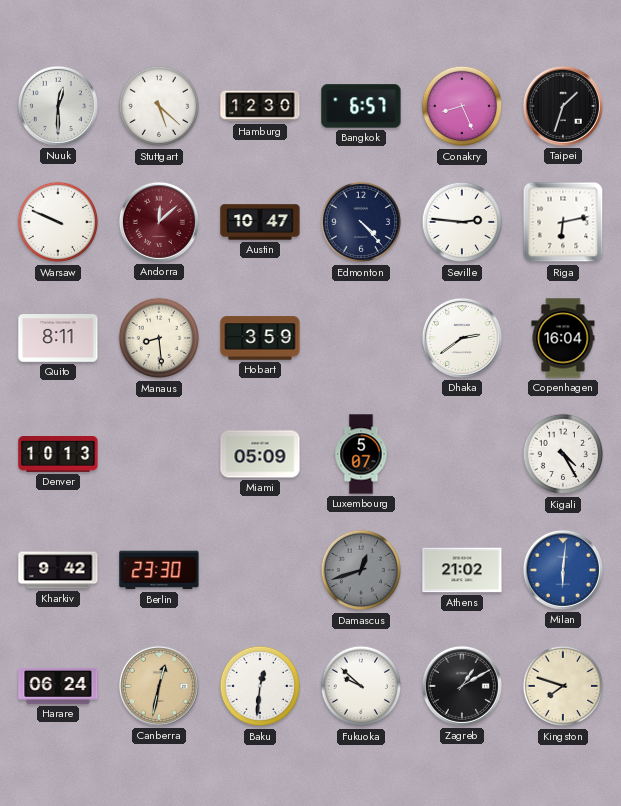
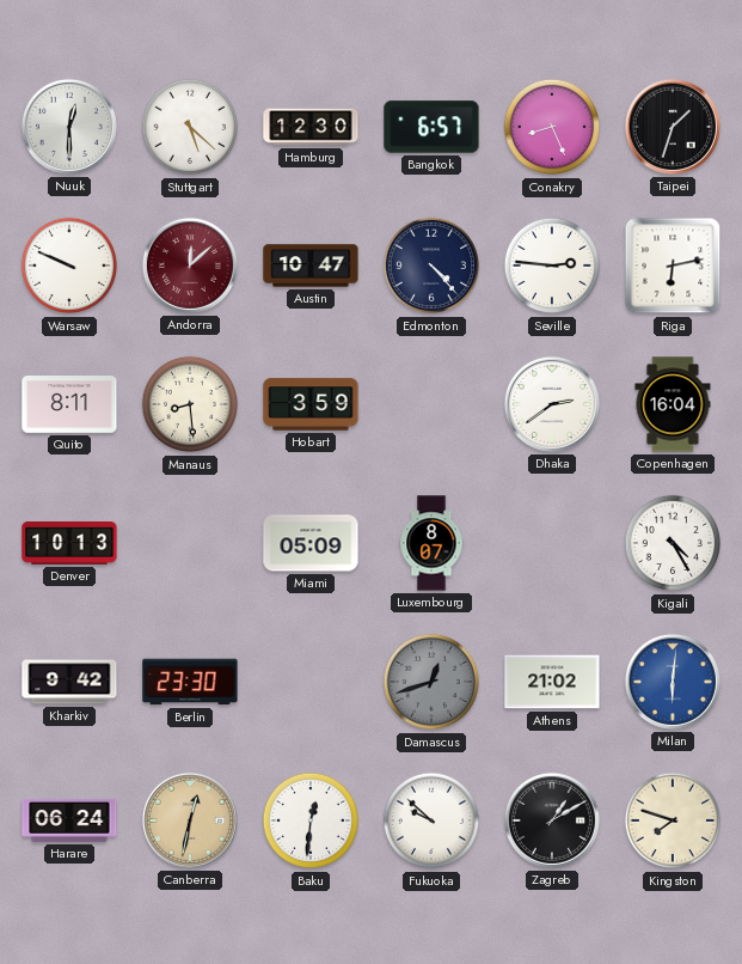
Luxembourg: 5:07 -> 8:07
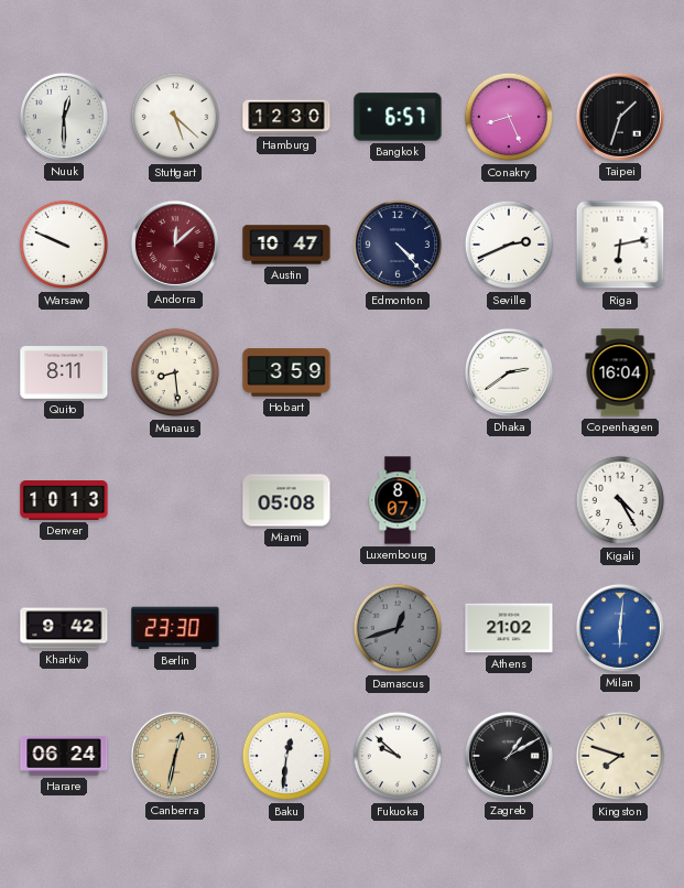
Seville: 2:46 -> 2:41
Miami: 05:09 -> 05:08
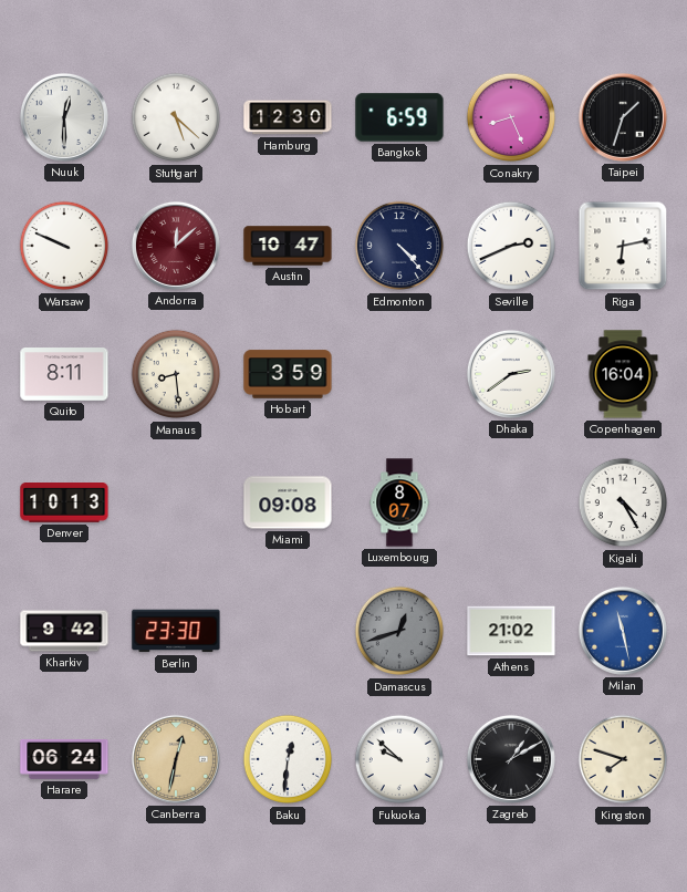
Bangkok: 6:57 -> 6:59
Miami: 05:08 -> 09:08
Milan: 6:01 -> 11:28
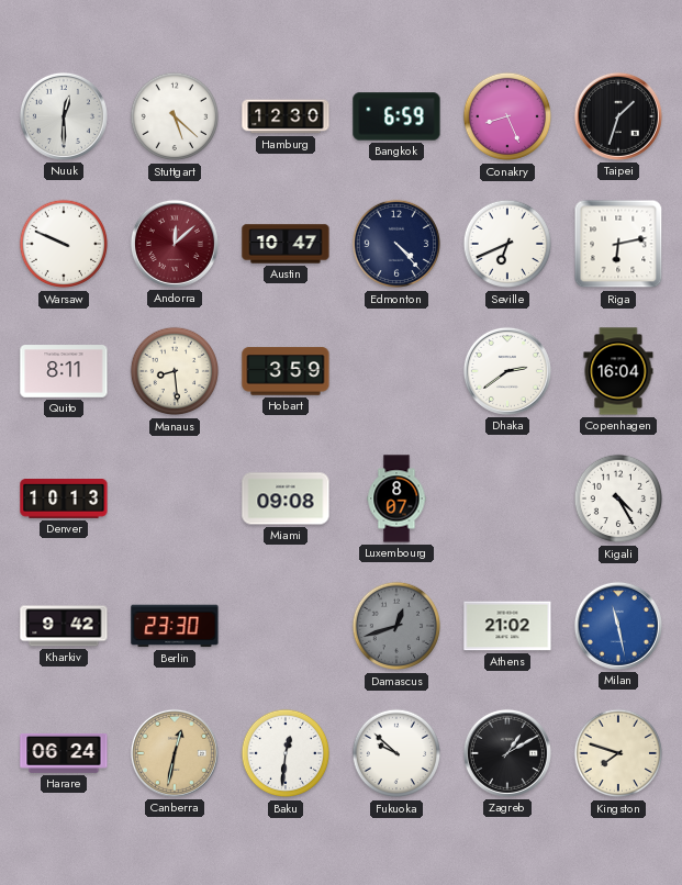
Seville: 2:41 -> 6:41
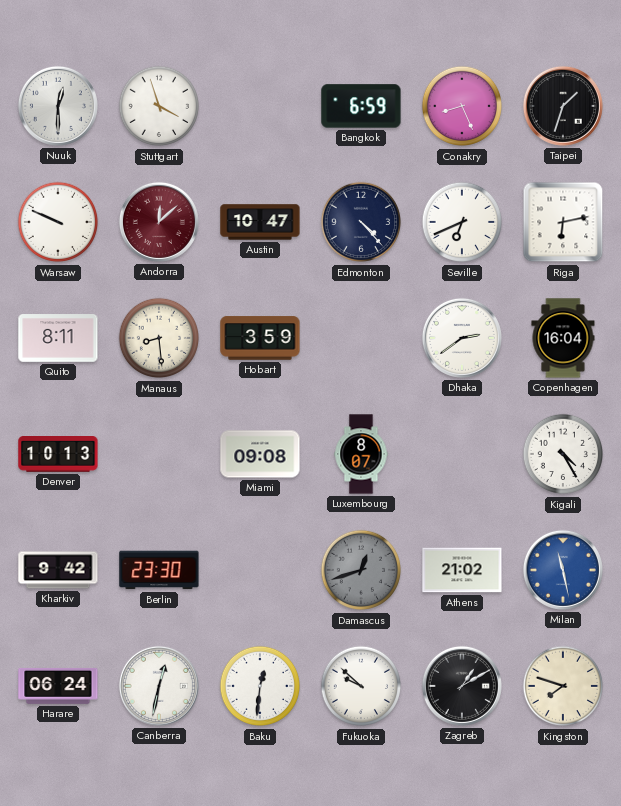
Stuttgart: 5:22 -> 3:57
Hamburg: 12:30 -> none
Canberra dial: champagne -> white
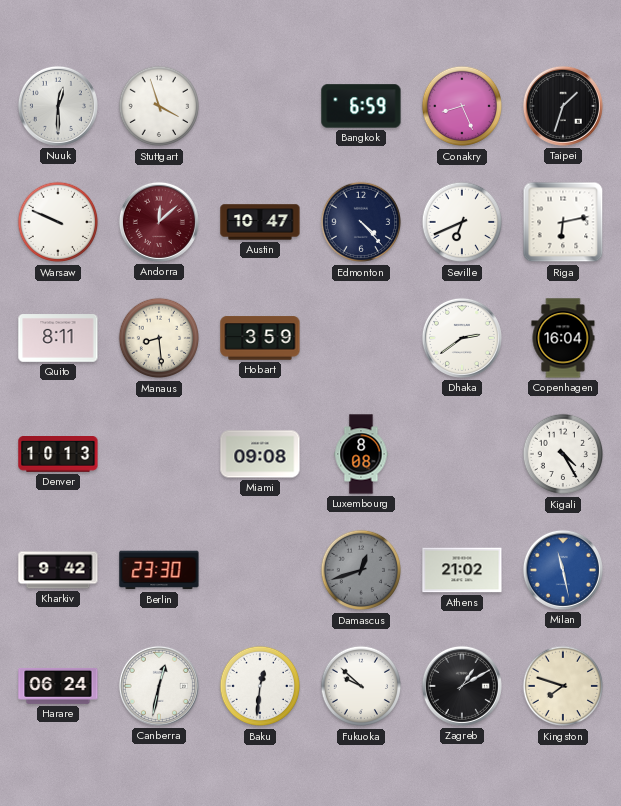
Luxembourg: 8:07 -> 8:08
